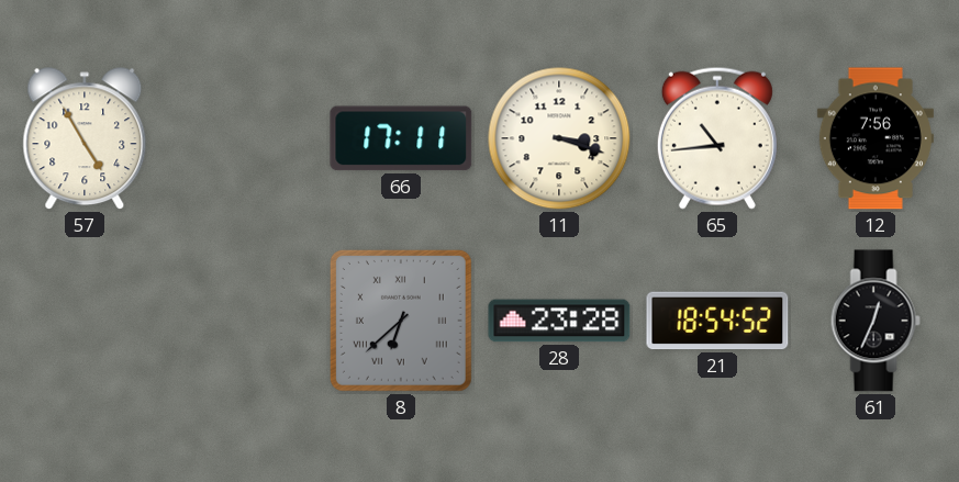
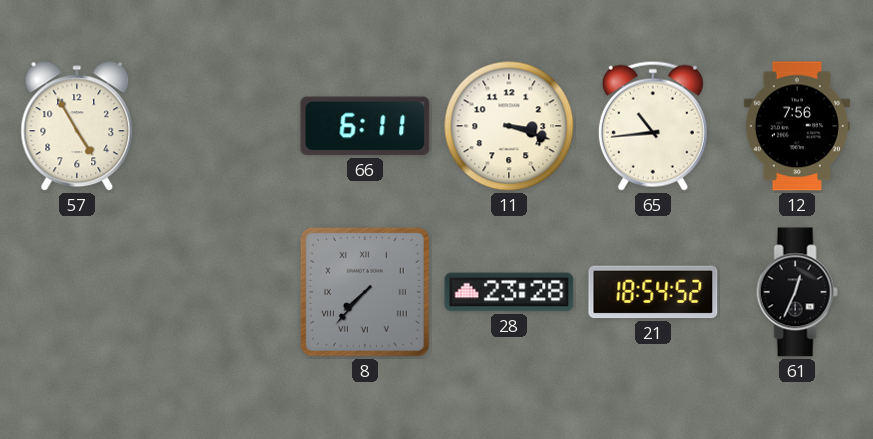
66: 17:11 -> 6:11
8: 6:38 -> 7:37
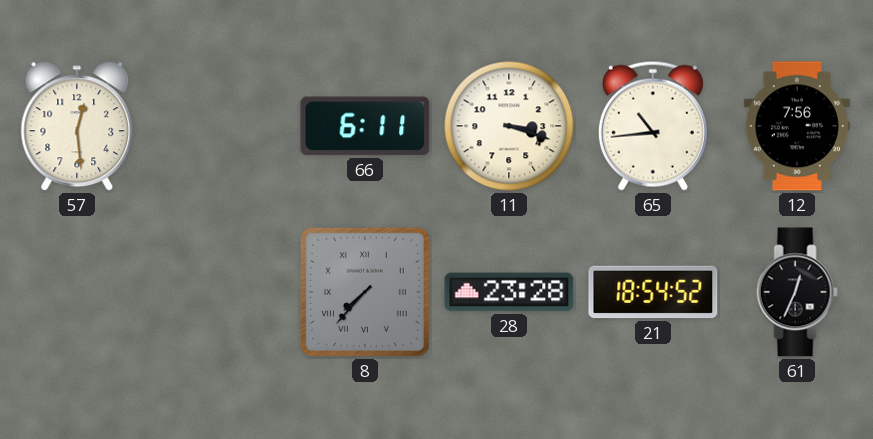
57: 4:55 -> 12:29
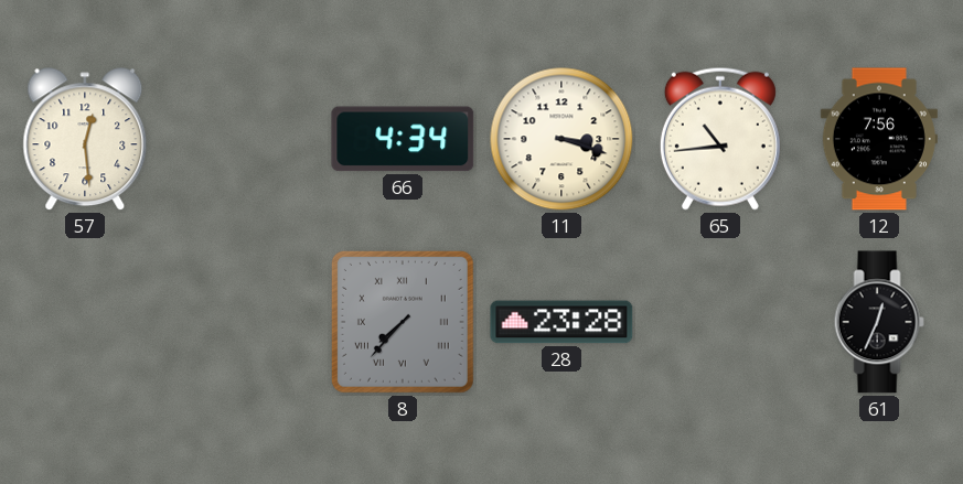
66: 6:11 -> 4:34
21: 18:54 -> none
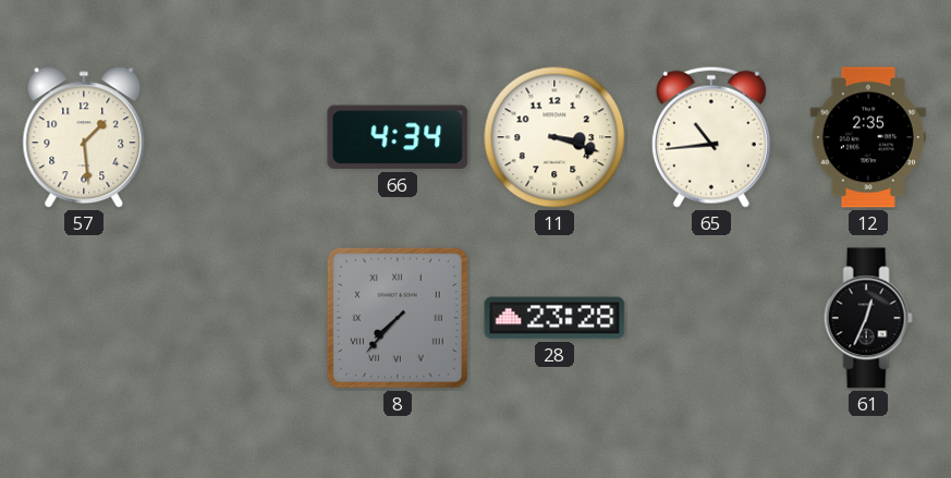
57: 12:29 -> 1:29
12: 7:56 -> 2:35
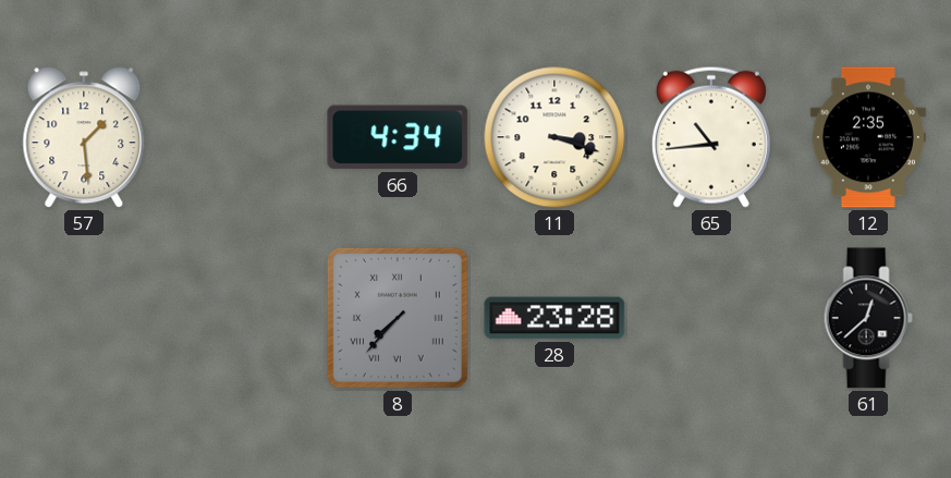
61: 12:34 -> 12:38
